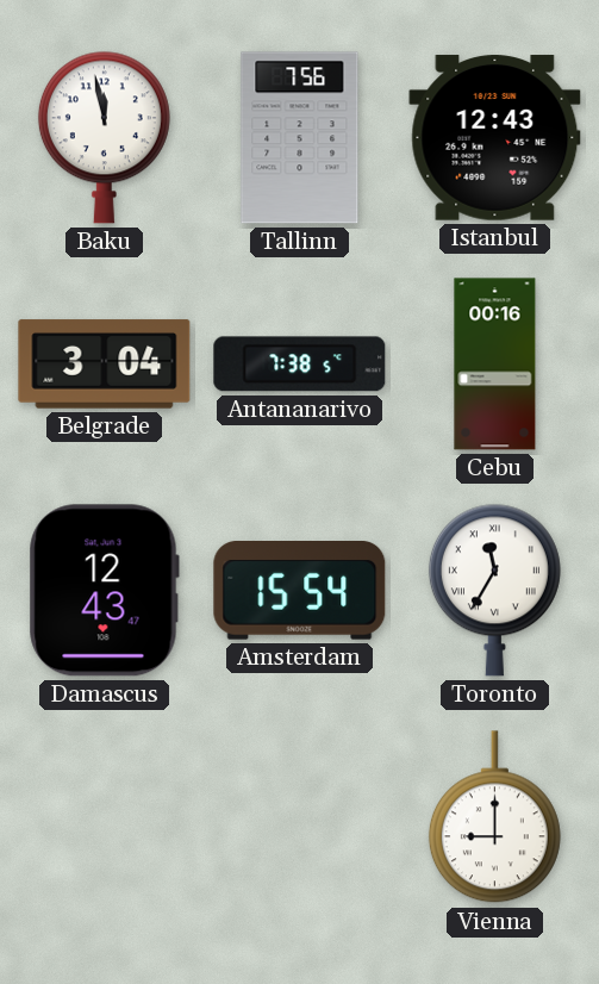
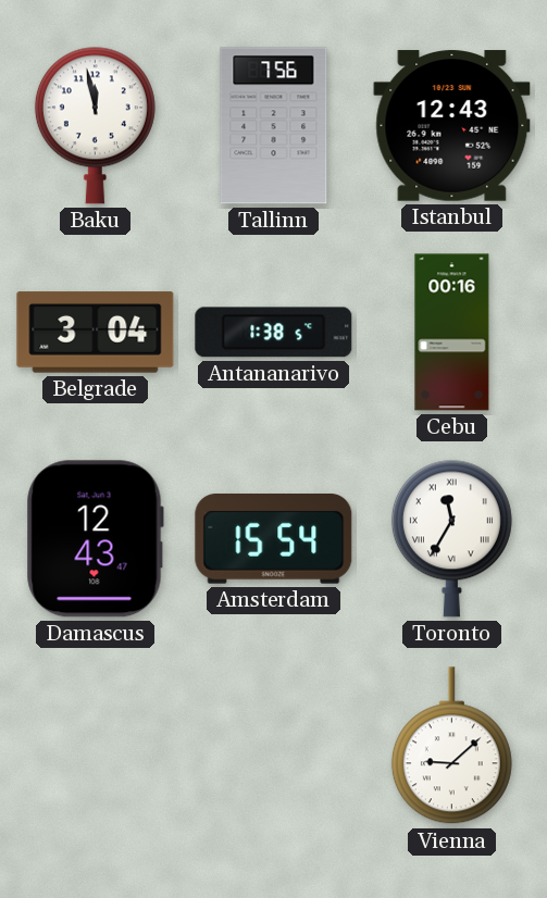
Antananarivo: 7:38 -> 1:38
Vienna: 9:00 -> 9:08
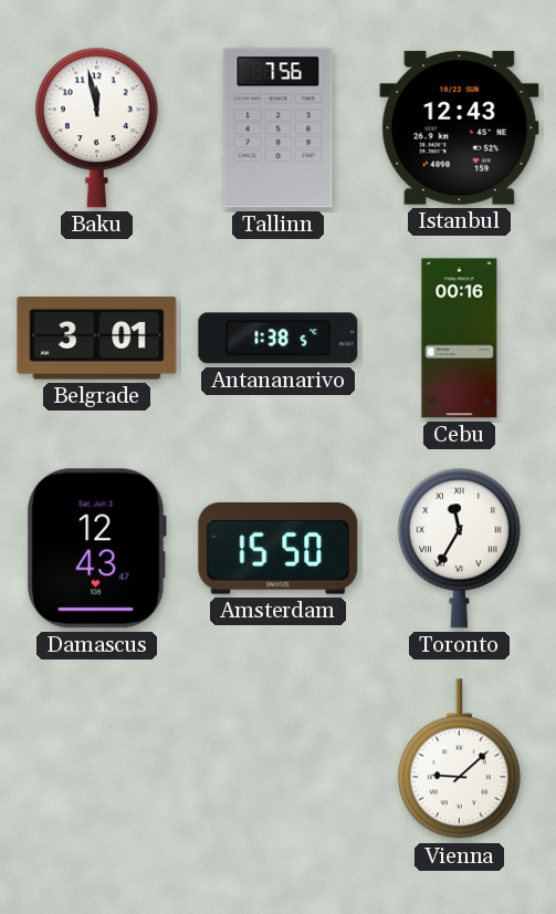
Belgrade: 3:04 -> 3:01
Amsterdam: 15:54 -> 15:50
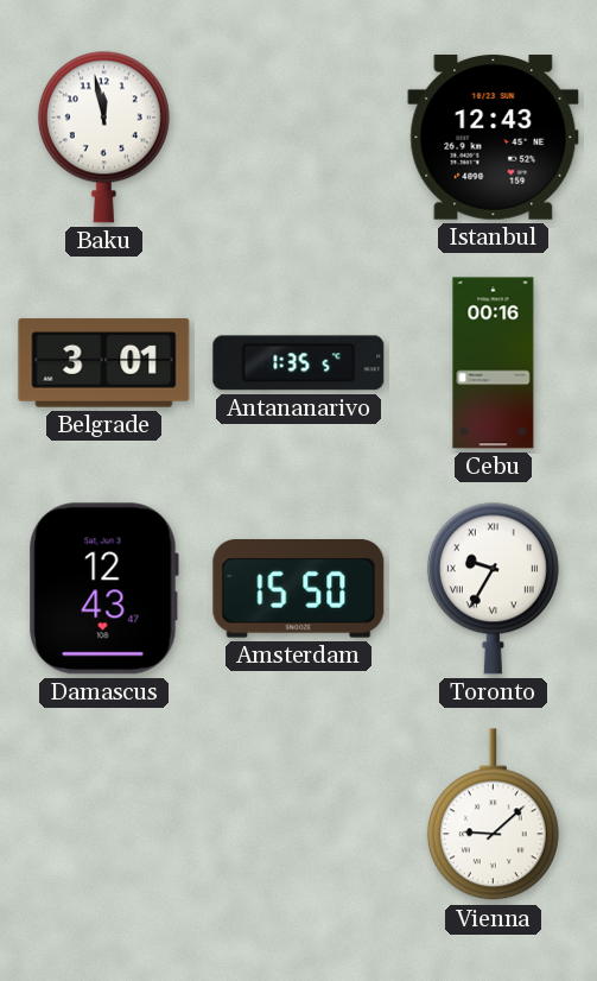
Tallinn: 7:56 -> none
Antananarivo: 1:38 -> 1:35
Toronto: 11:35 -> 9:35
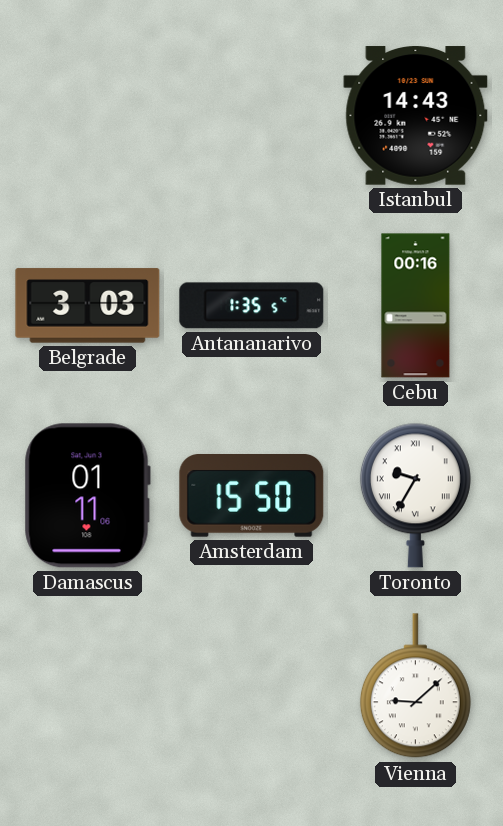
Baku: 11:58 -> none
Istanbul: 12:43 -> 14:43
Belgrade: 3:01 -> 3:03
Damascus: 12:43 -> 01:11
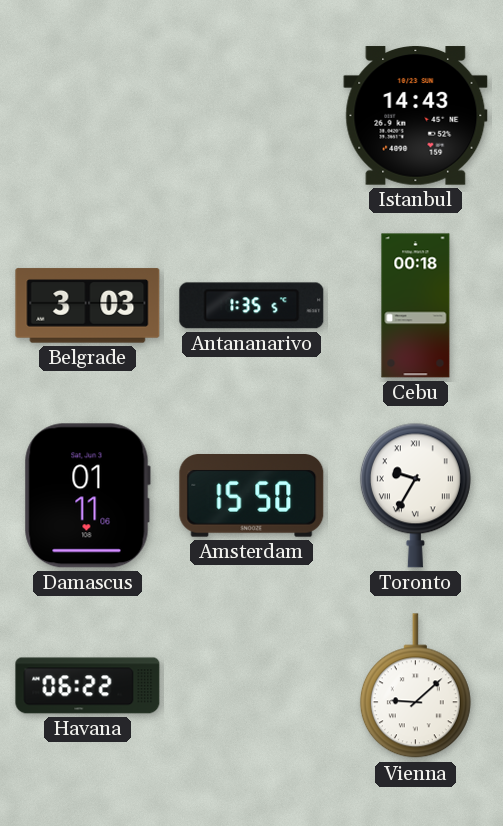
Cebu: 00:16 -> 00:18
Havana: none -> 06:22
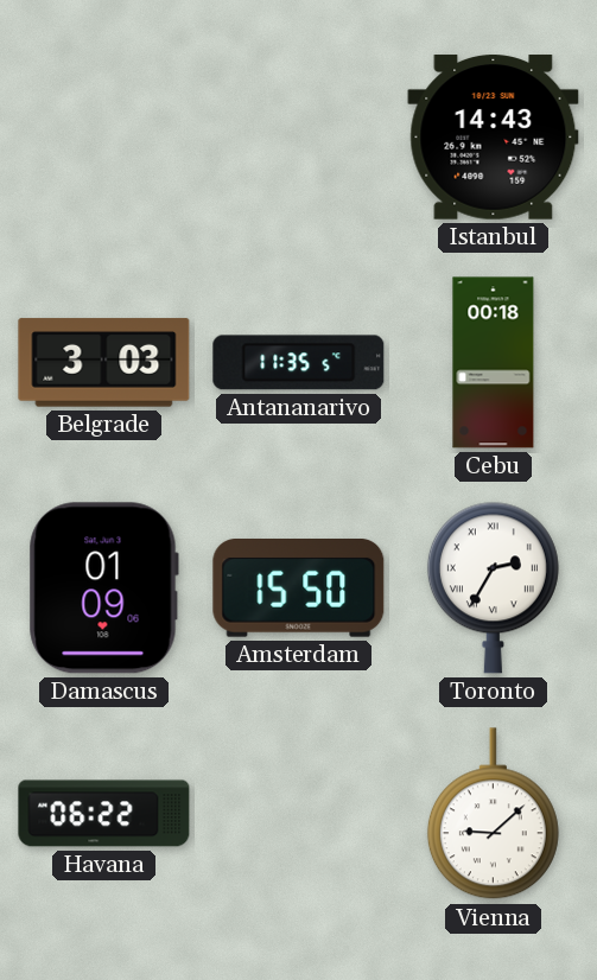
Antananarivo: 1:35 -> 11:35
Damascus: 01:11 -> 01:09
Toronto: 9:35 -> 2:35
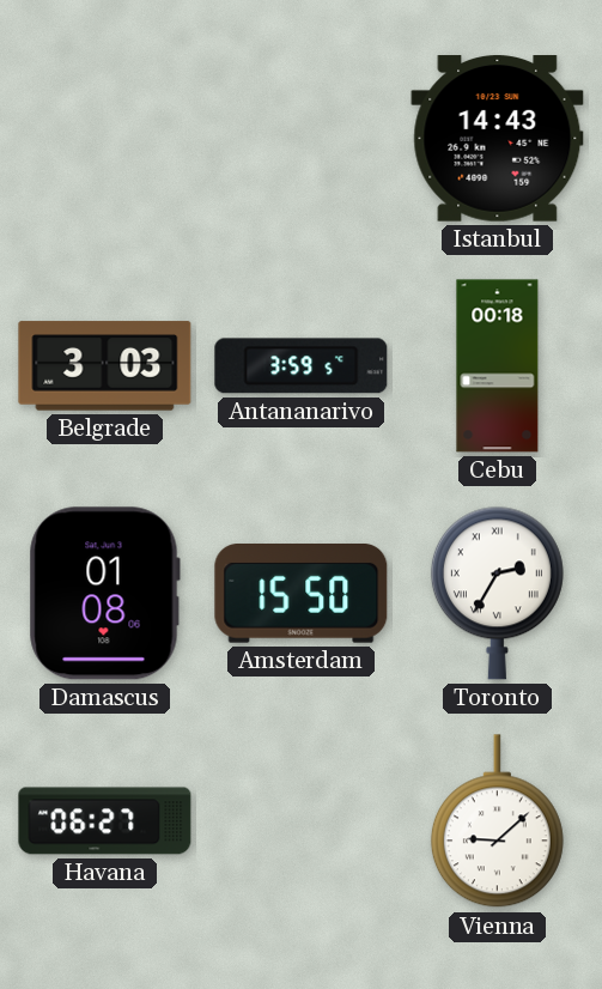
Antananarivo: 11:35 -> 3:59
Damascus: 01:09 -> 01:08
Havana: 06:22 -> 06:27
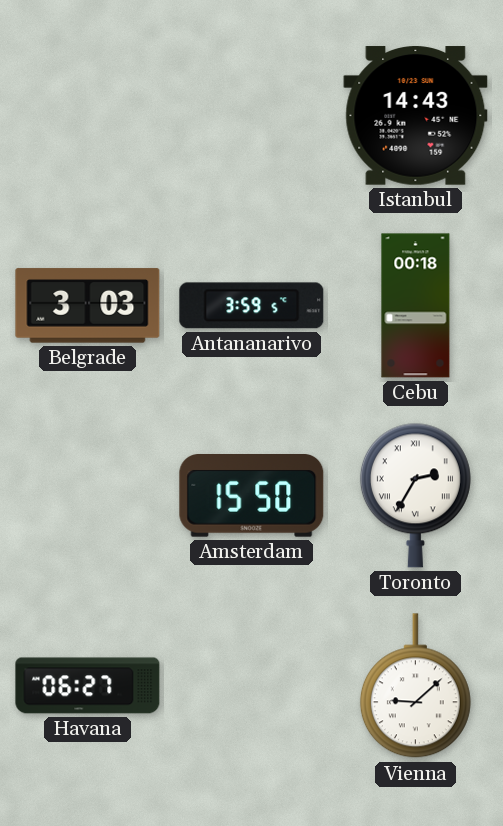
Damascus: 01:08 -> none
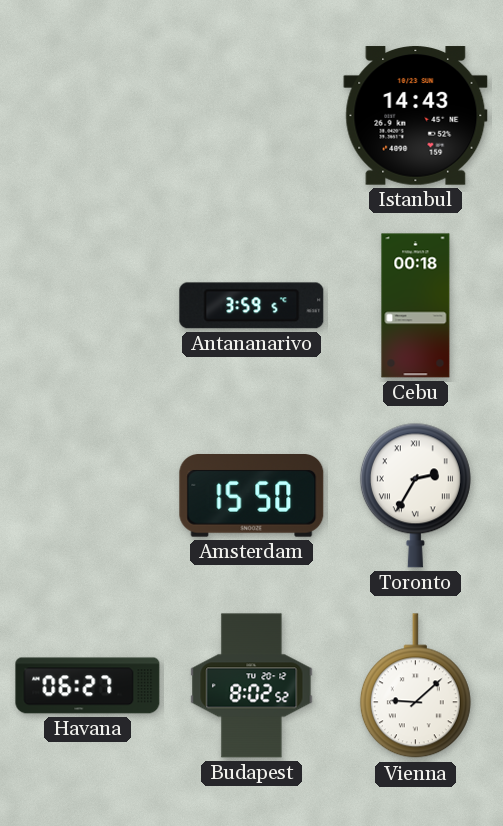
Belgrade: 3:03 -> none
Budapest: none -> 8:02
